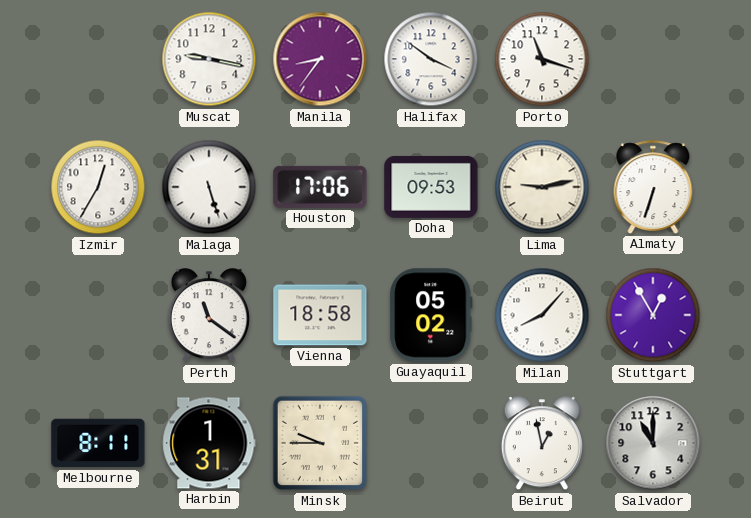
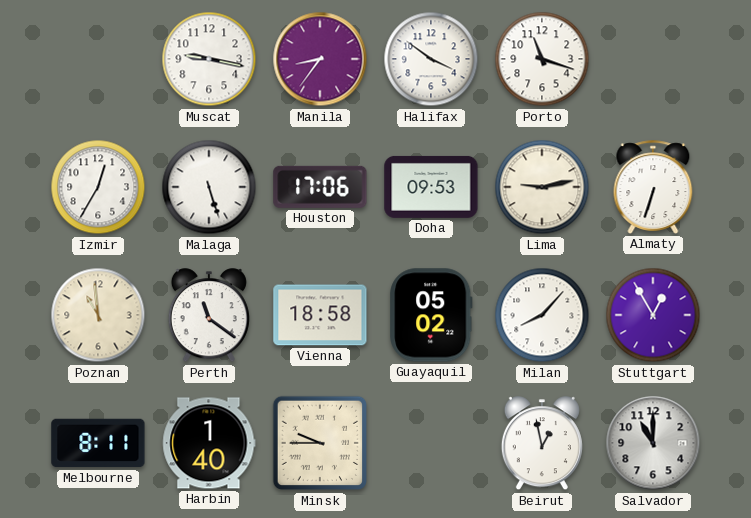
Poznan: none -> 10:59
Harbin: 1:31 -> 1:40
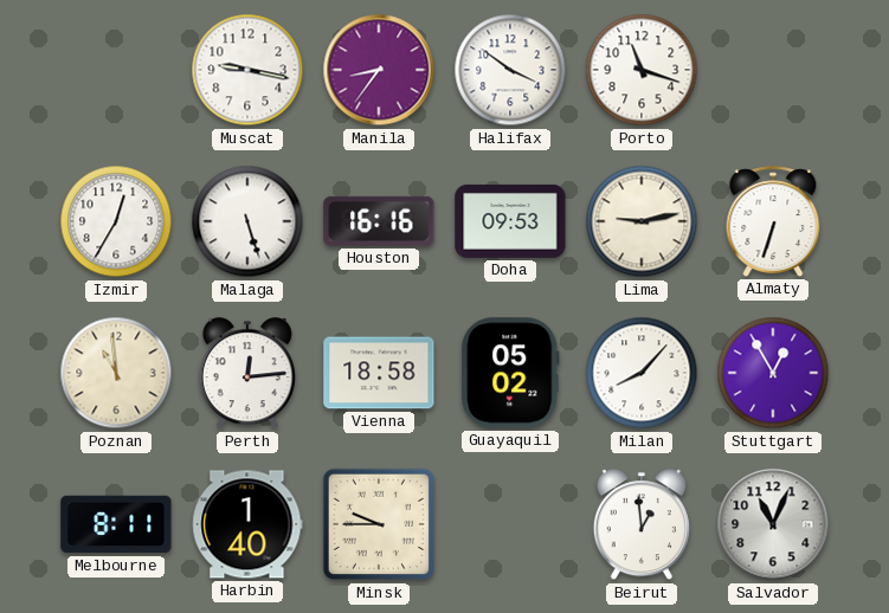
Houston: 17:06 -> 16:16
Perth: 11:21 -> 12:14
Beirut: 12:58 -> 12:59
Salvador: 11:00 -> 11:04
